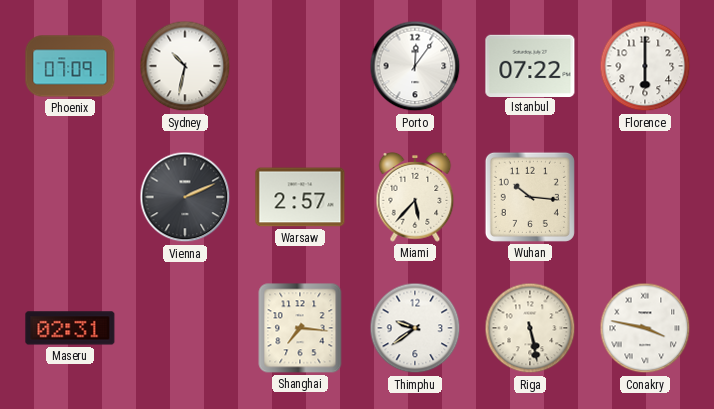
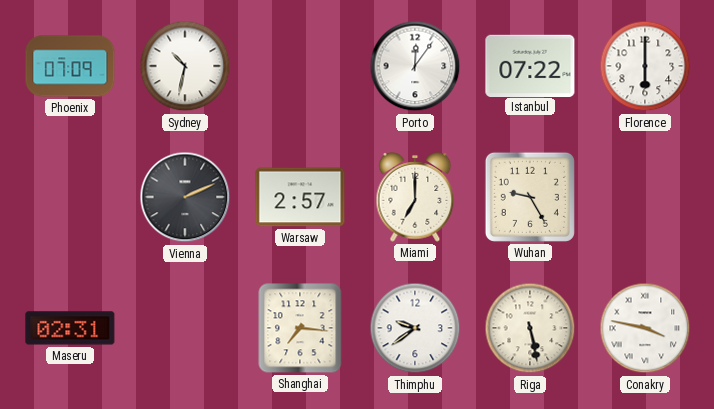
Miami: 5:37 -> 7:00
Wuhan: 10:16 -> 9:25
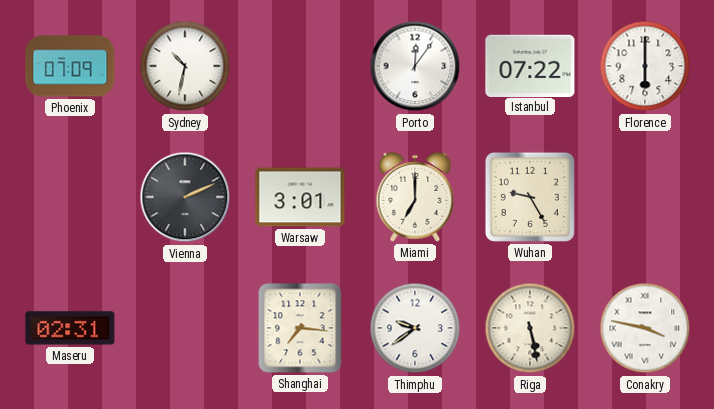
Warsaw: 2:57 -> 3:01
